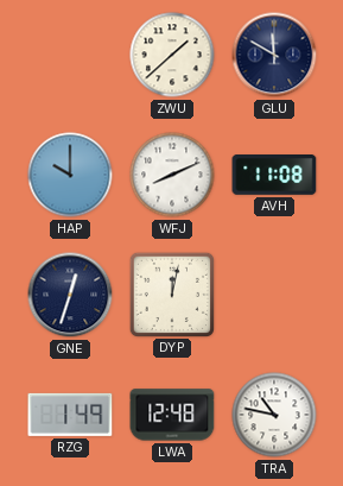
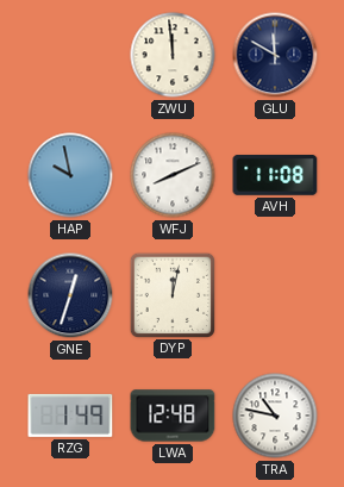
ZWU: 1:38 -> 11:59
HAP: 10:00 -> 9:58
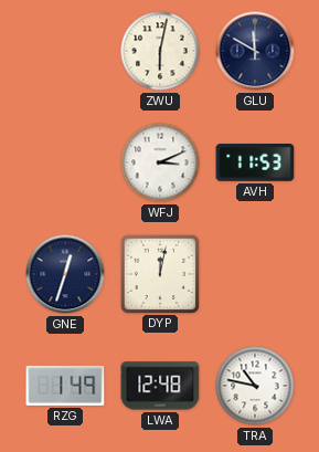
ZWU: 11:59 -> 6:02
HAP: 9:58 -> none
WFJ: 8:11 -> 3:11
AVH: 11:08 -> 11:53
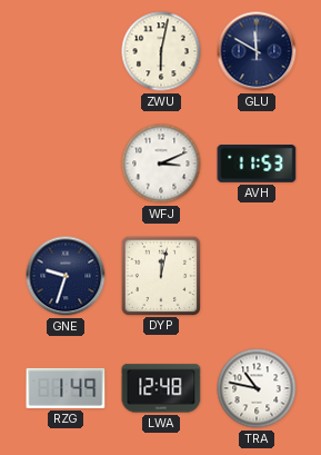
GNE: 12:33 -> 9:33
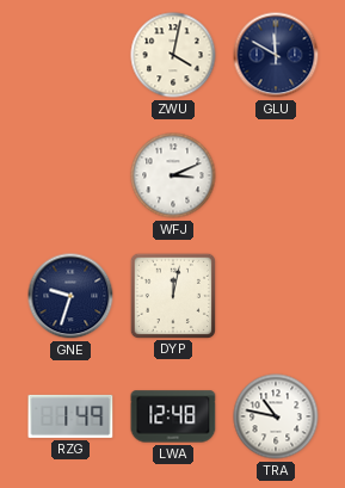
ZWU: 6:02 -> 4:02
AVH: 11:53 -> none
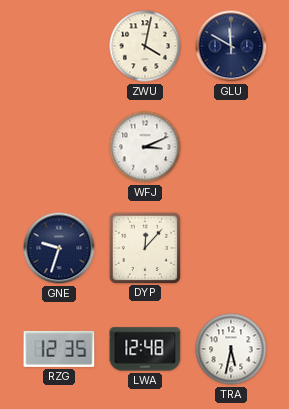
DYP: 12:02 -> 12:07
RZG: 1:49 -> 12:35
TRA: 10:47 -> 5:32
